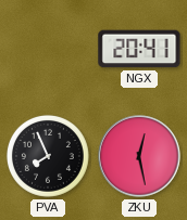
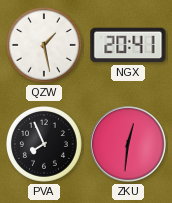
QZW: none -> 1:28
ZKU: 12:28 -> 12:31
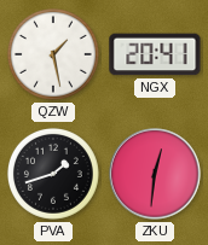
PVA: 7:56 -> 1:42
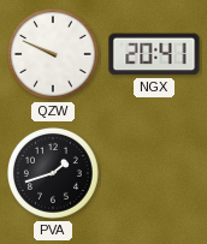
QZW: 1:28 -> 9:49
ZKU: 12:31 -> none
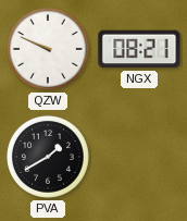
NGX: 20:41 -> 08:21
PVA: 1:42 -> 1:40
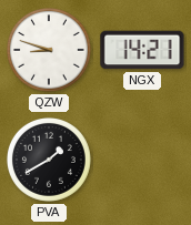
QZW: 9:49 -> 8:48
NGX: 08:21 -> 14:21
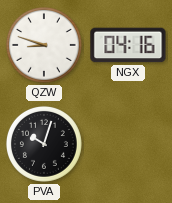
NGX: 14:21 -> 04:16
PVA: 1:40 -> 10:03
